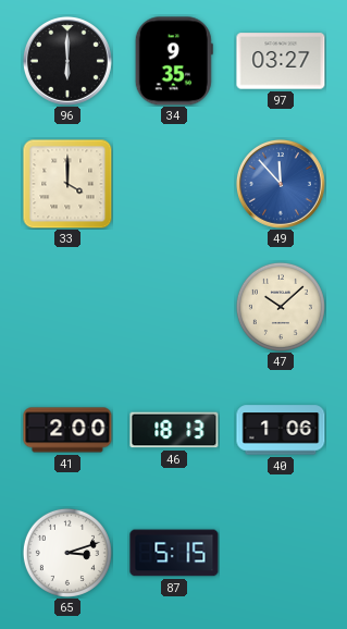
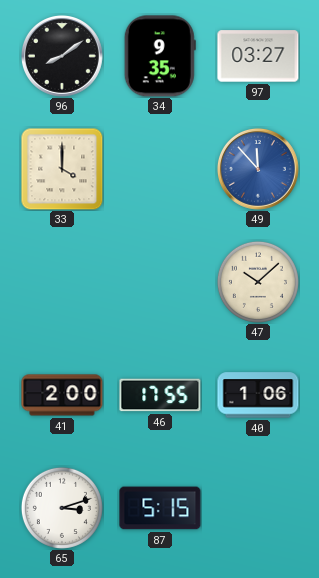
96: 6:00 -> 8:09
46: 18:13 -> 17:55
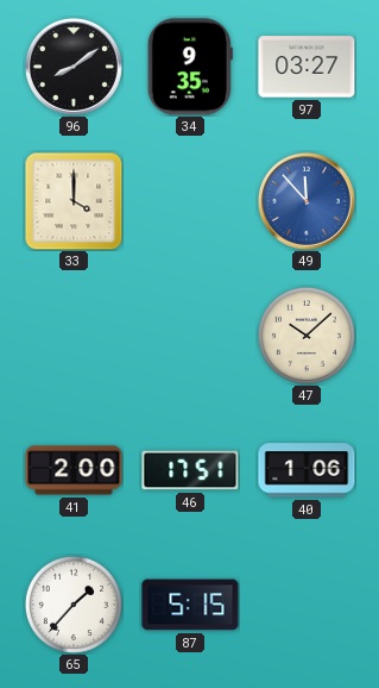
46: 17:55 -> 17:51
65: 3:12 -> 1:37
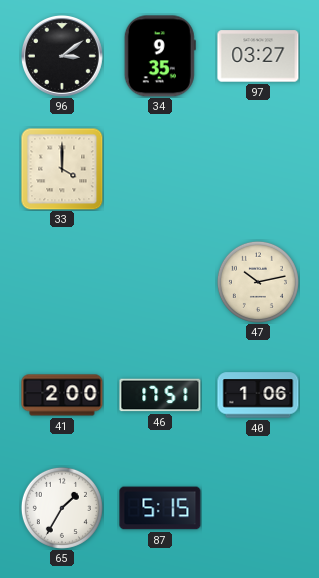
96: 8:09 -> 3:09
49: 11:53 -> none
47: 10:08 -> 10:13
65: 1:37 -> 1:35
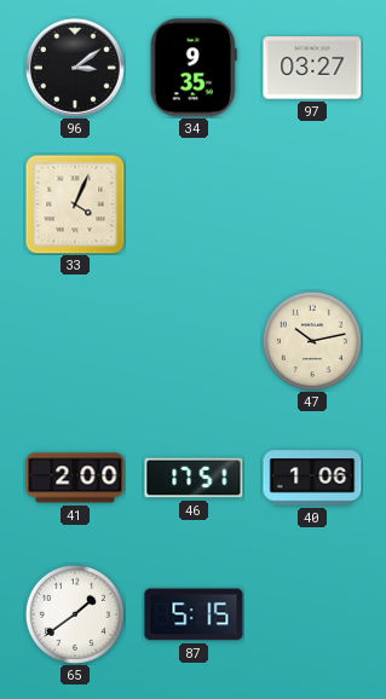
33: 4:00 -> 4:04
65: 1:35 -> 1:39
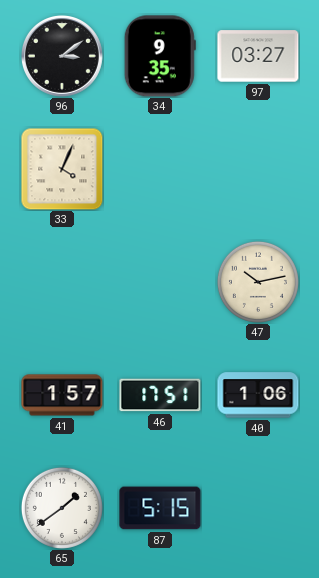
41: 2:00 -> 1:57
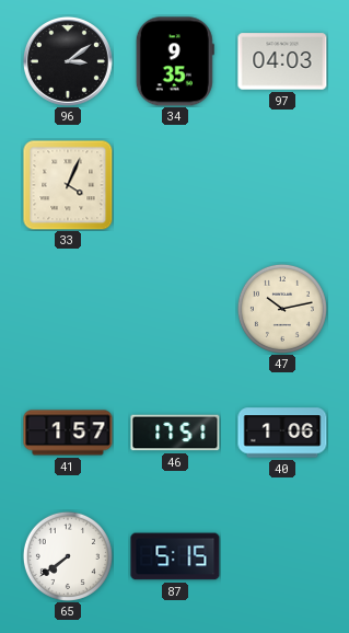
97: 03:27 -> 04:03
65: 1:39 -> 7:39
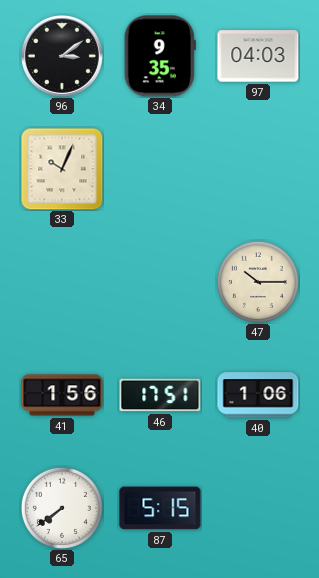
33: 4:04 -> 10:04
47: 10:13 -> 10:15
41: 1:57 -> 1:56
